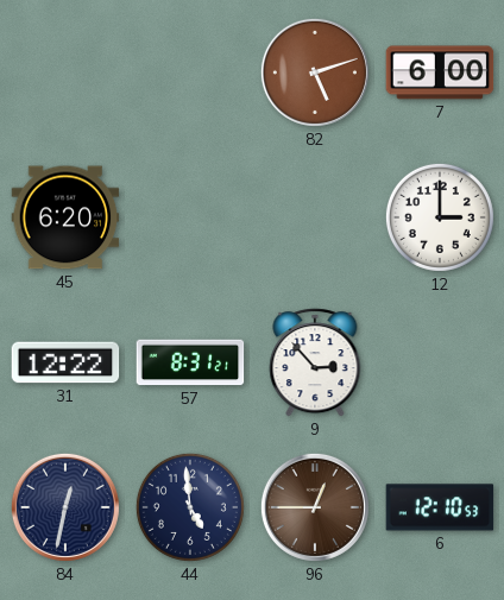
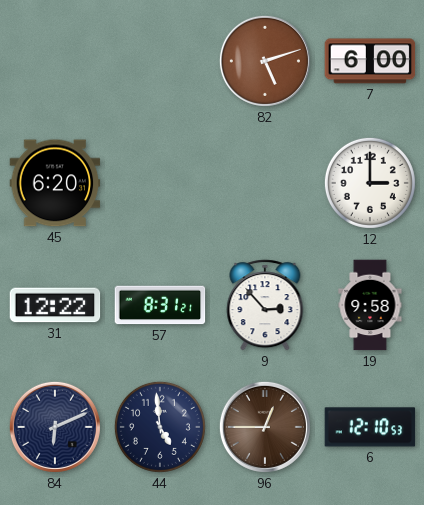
19: none -> 9:58
84: 12:32 -> 6:11
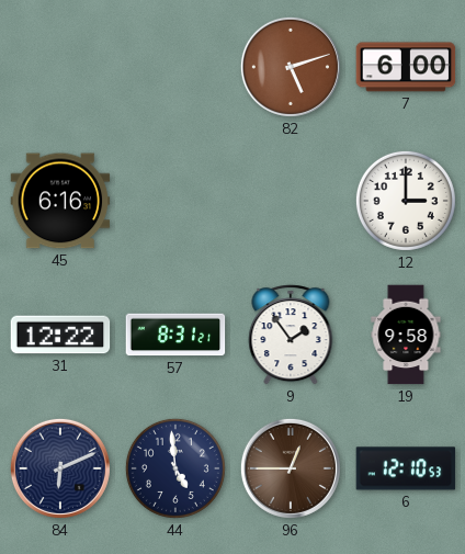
45: 6:20 -> 6:16
9: 2:53 -> 1:54
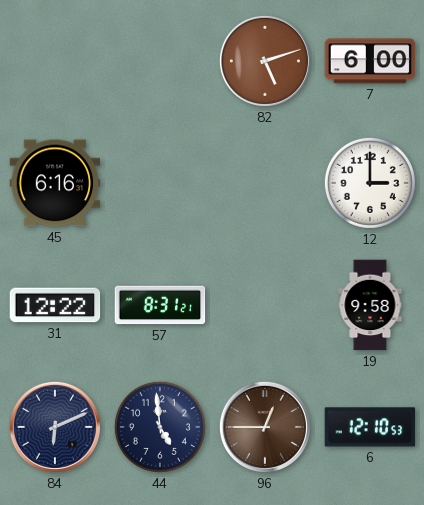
9: 1:54 -> none
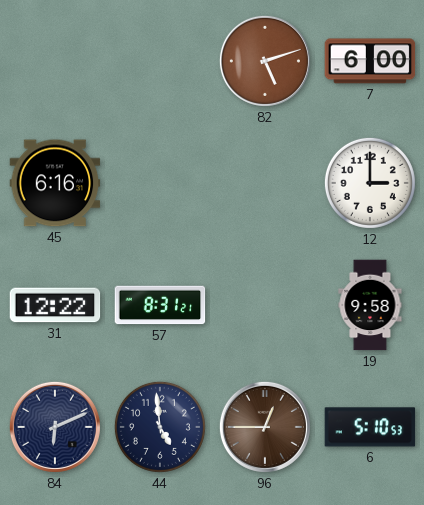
6: 12:10 -> 5:10
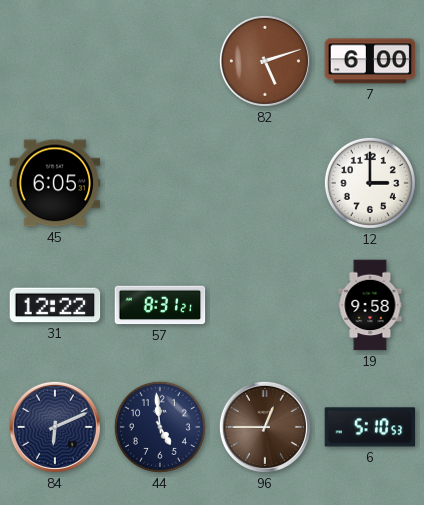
45: 6:16 -> 6:05
